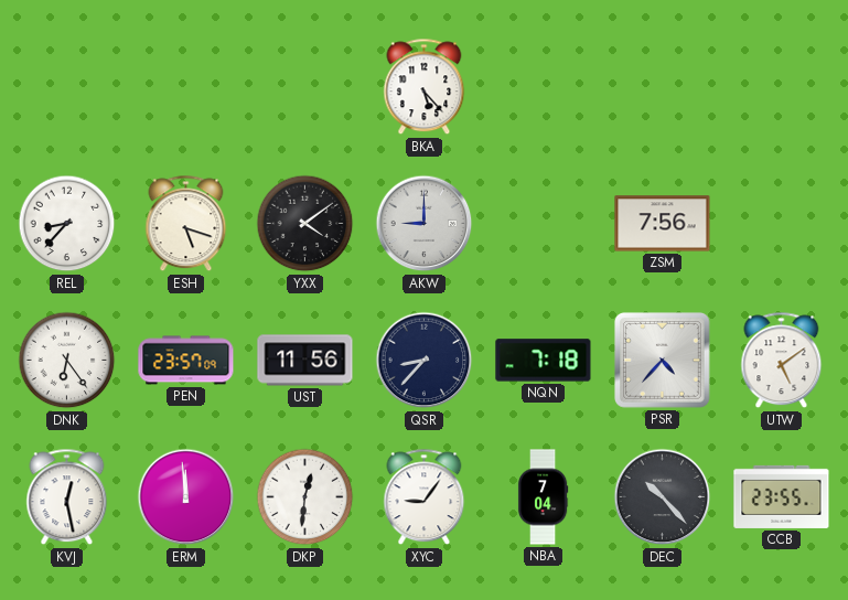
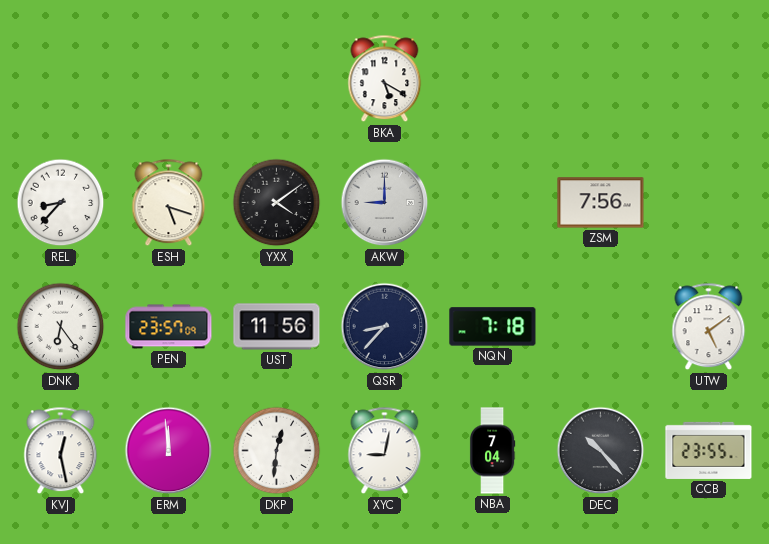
BKA: 5:23 -> 5:20
PSR: 4:37 -> none
XYC: 9:06 -> 9:02
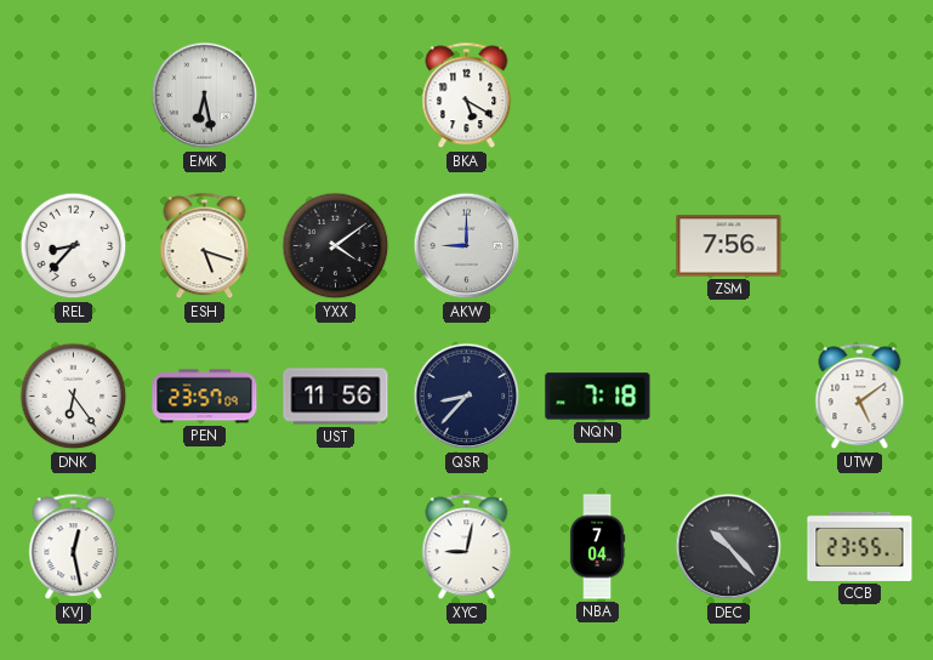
EMK: none -> 6:28
ERM: 11:59 -> none
DKP: 12:31 -> none
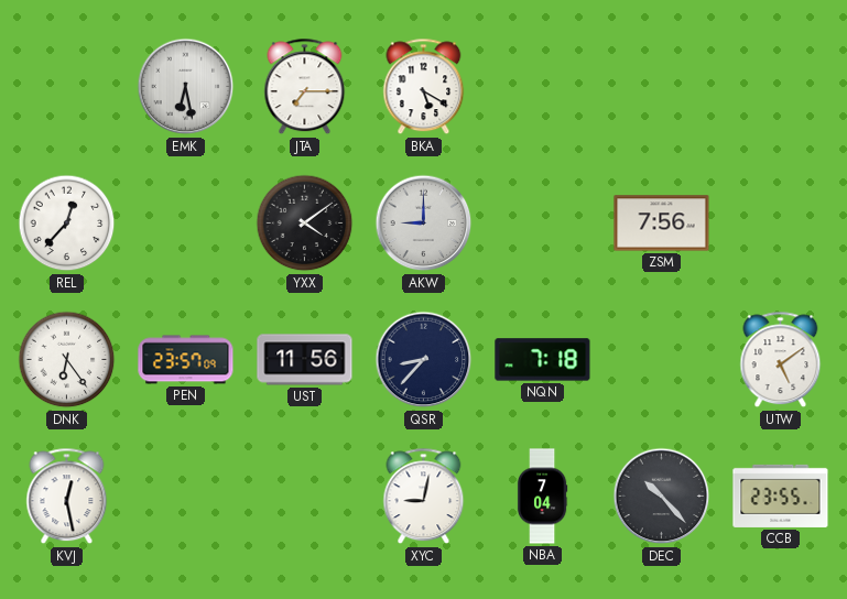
JTA: none -> 7:15
REL: 8:37 -> 12:37
ESH: 5:18 -> none
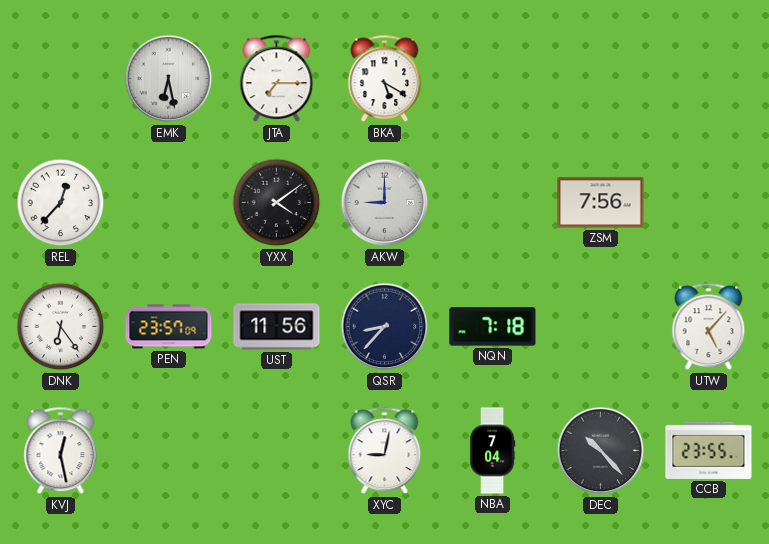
UTW: 5:09 -> 5:07
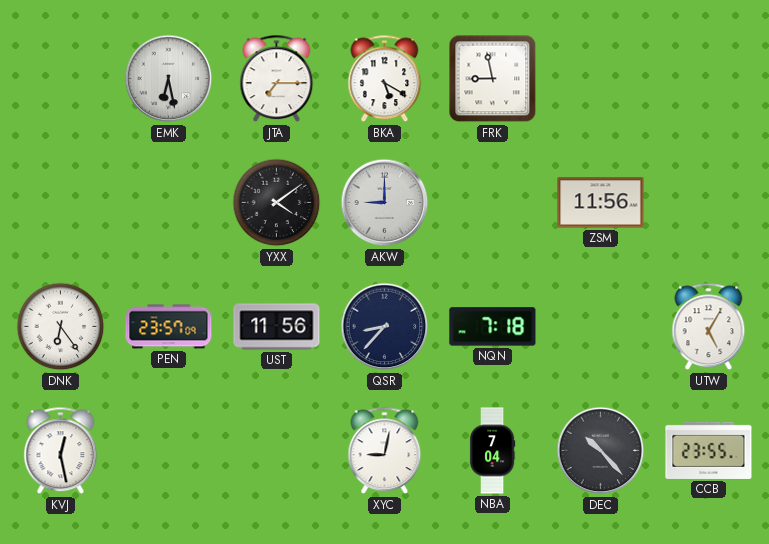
FRK: none -> 8:58
REL: 12:37 -> none
ZSM: 7:56 -> 11:56
UTW: 5:07 -> 5:05
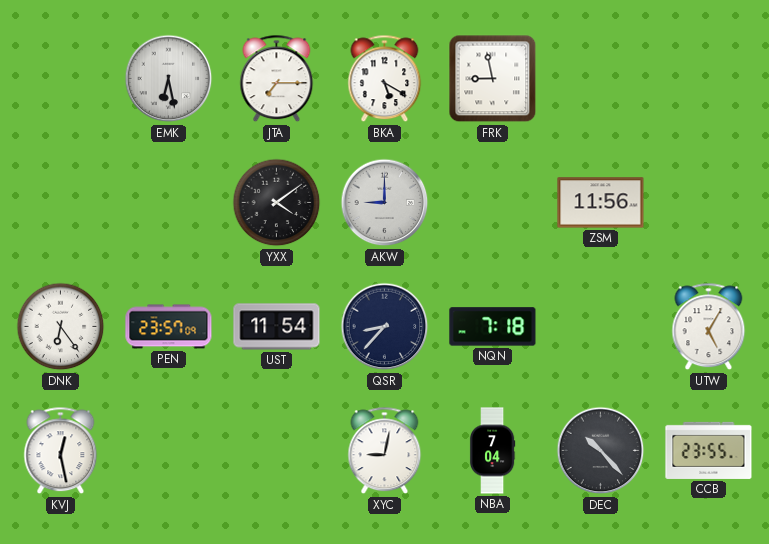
UST: 11:56 -> 11:54
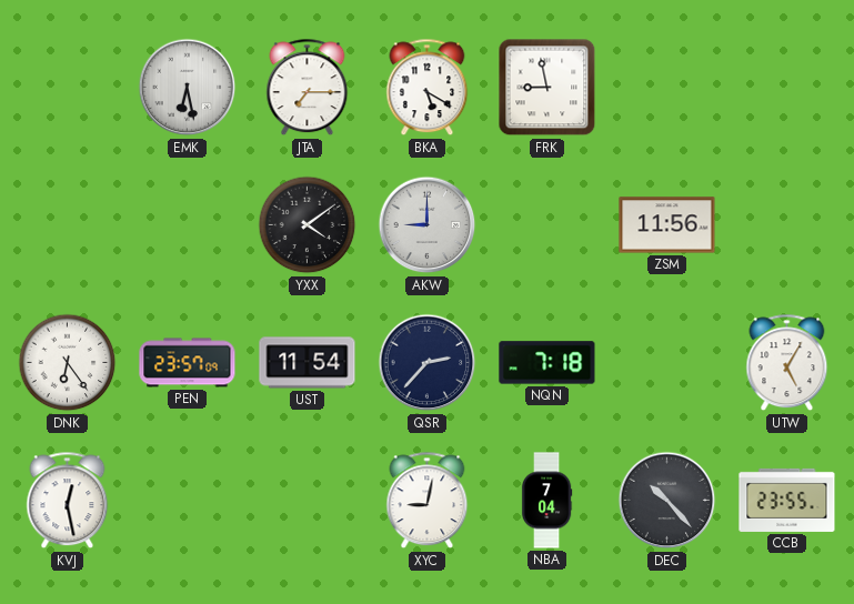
QSR: 8:37 -> 2:37
